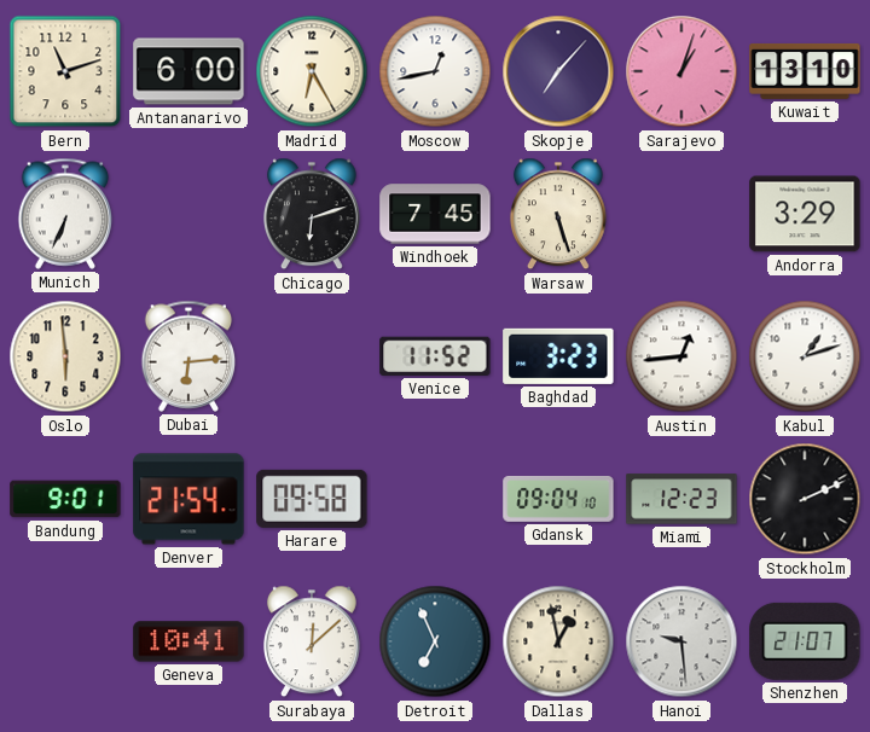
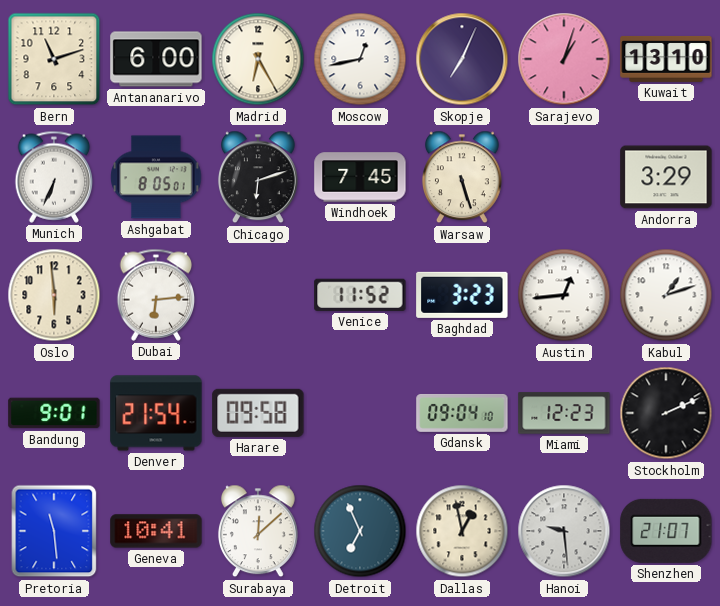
Skopje: 7:07 -> 7:04
Ashgabat: none -> 8:05
Pretoria: none -> 11:29
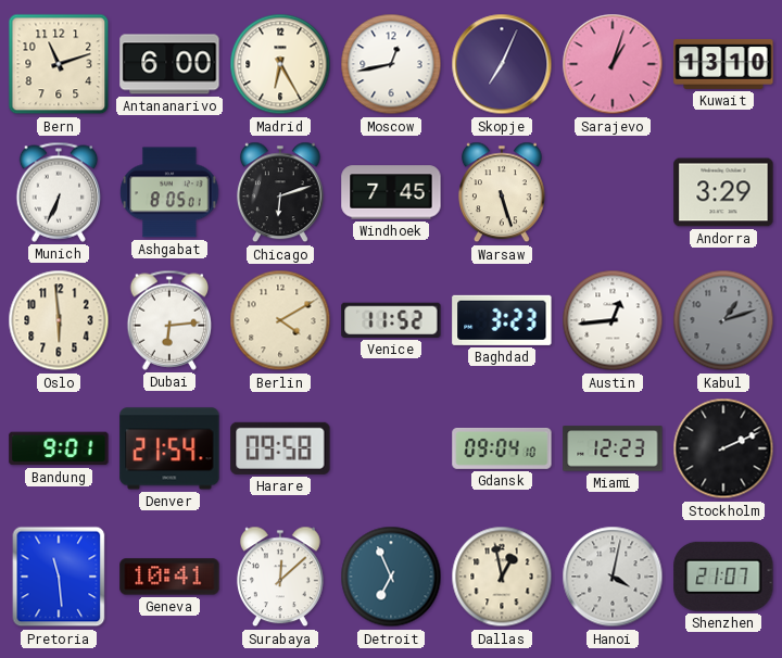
Berlin: none -> 4:10
Kabul dial: white -> grey
Hanoi: 9:29 -> 4:02
